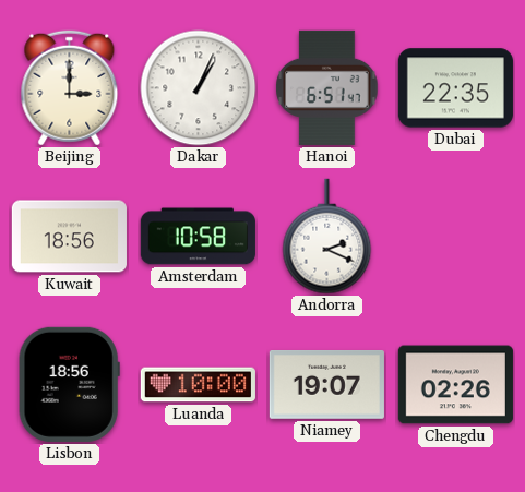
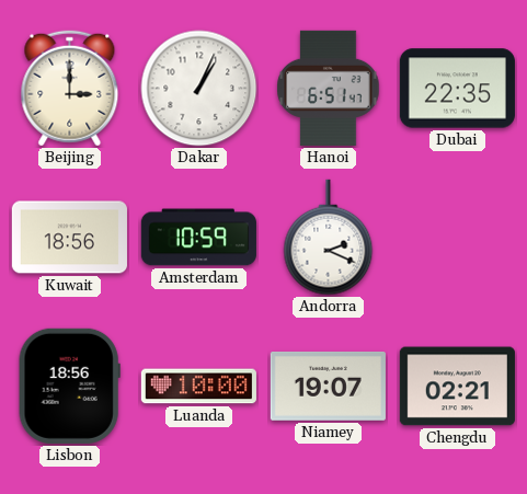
Amsterdam: 10:58 -> 10:59
Chengdu: 02:26 -> 02:21
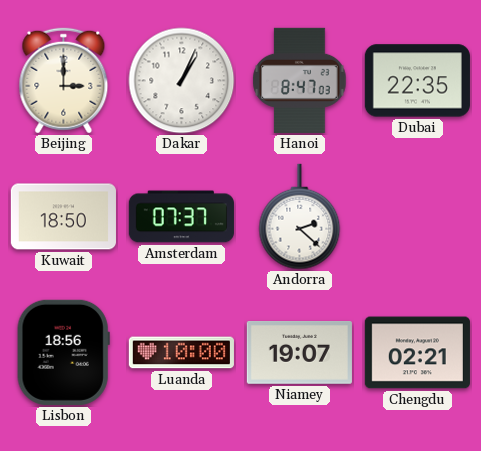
Hanoi: 6:51 -> 8:47
Kuwait: 18:56 -> 18:50
Amsterdam: 10:59 -> 07:37
Andorra: 2:19 -> 2:22
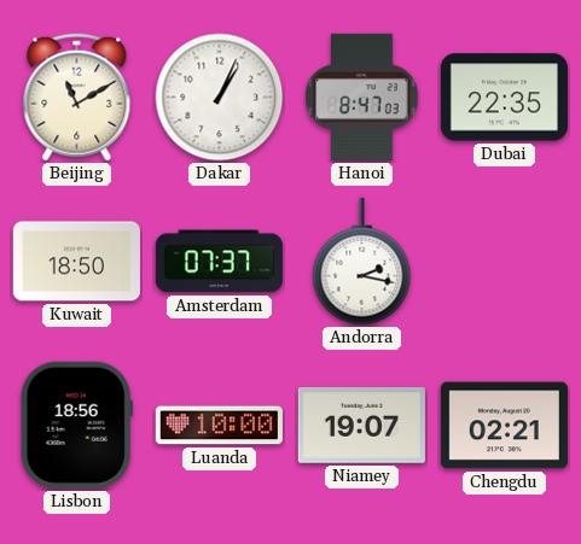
Beijing: 3:00 -> 11:10
Andorra: 2:22 -> 2:17
